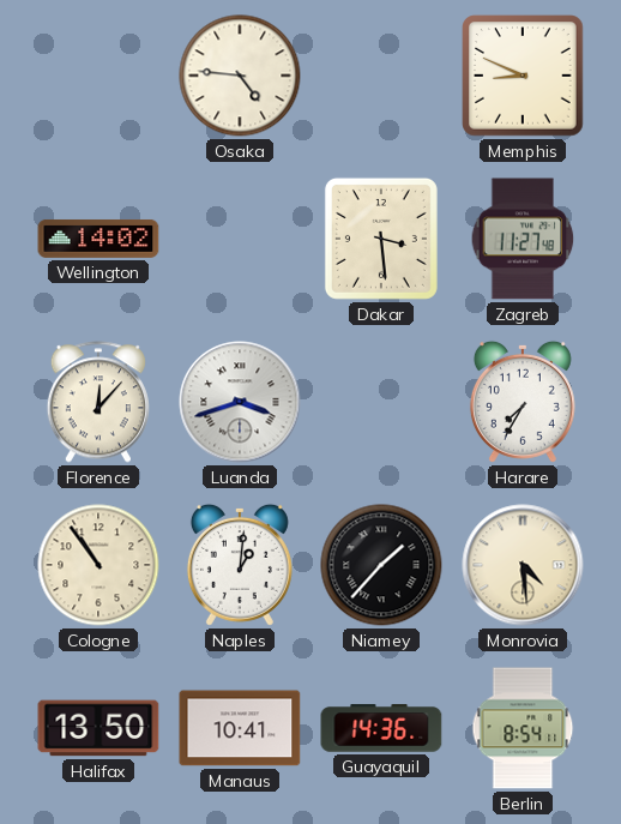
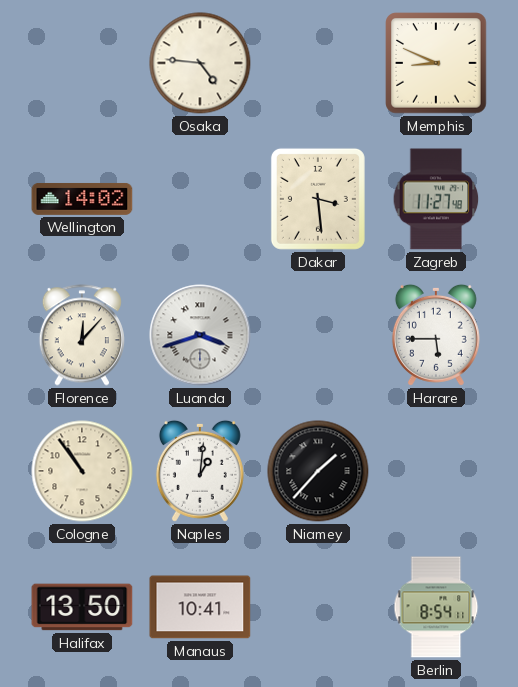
Harare: 7:35 -> 5:45
Monrovia: 4:29 -> none
Guayaquil: 14:36 -> none
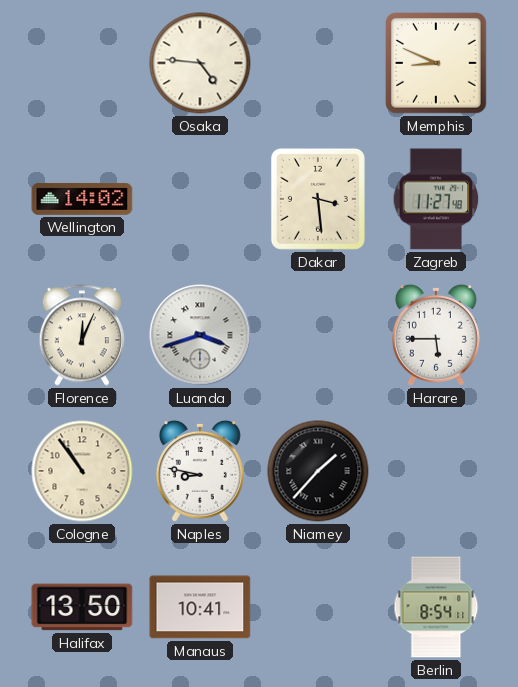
Florence: 12:07 -> 12:04
Naples: 1:01 -> 8:47
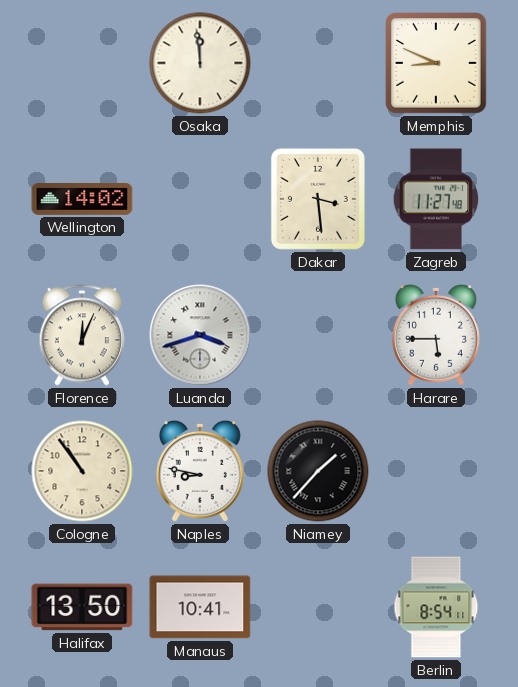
Osaka: 4:46 -> 11:59
